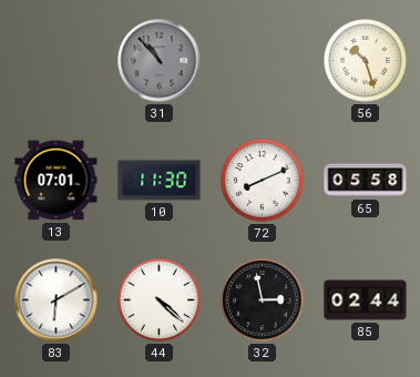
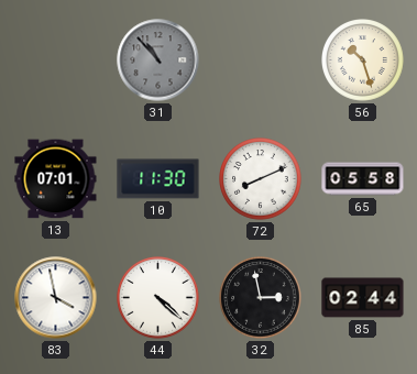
83: 6:10 -> 3:58
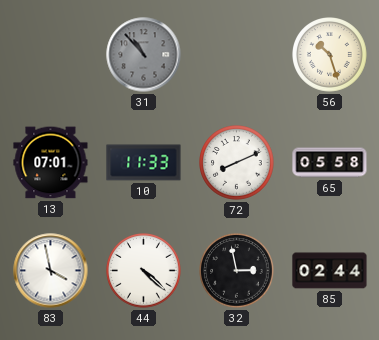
10: 11:30 -> 11:33
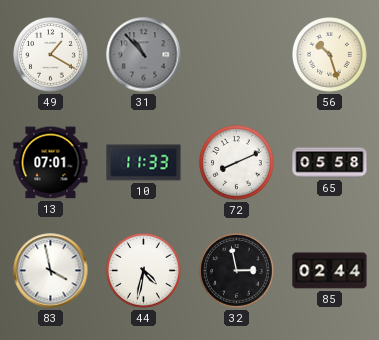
49: none -> 1:20
44: 4:22 -> 4:32
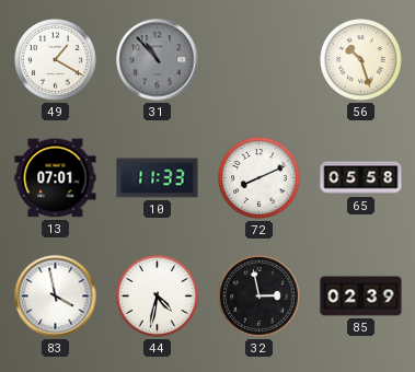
85: 02:44 -> 02:39
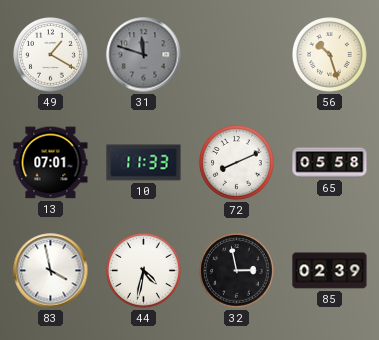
31: 10:53 -> 11:48
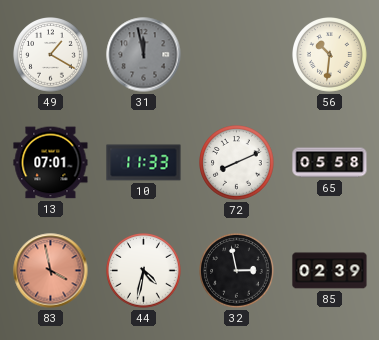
31: 11:48 -> 11:58
56: 10:27 -> 10:31
83 dial: white -> salmon
